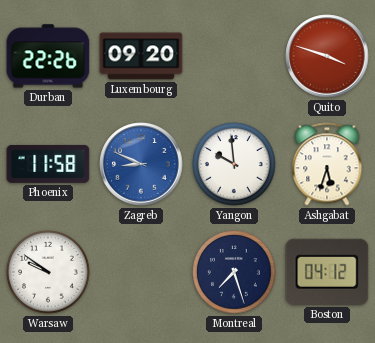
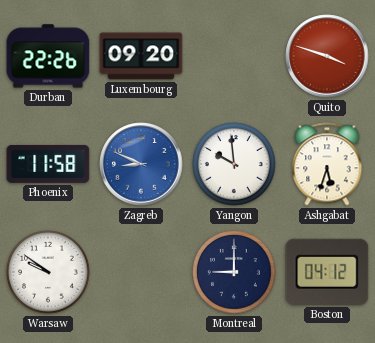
Montreal: 7:27 -> 9:00
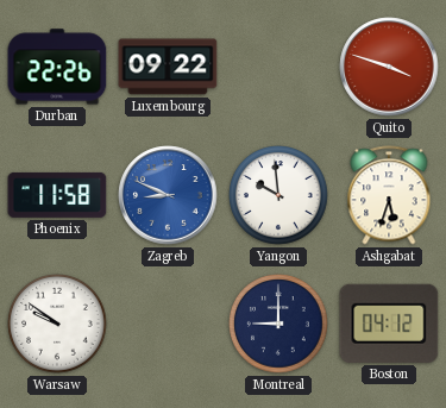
Luxembourg: 09:20 -> 09:22
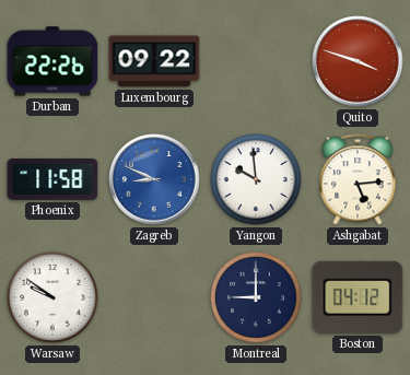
Ashgabat: 5:33 -> 5:14
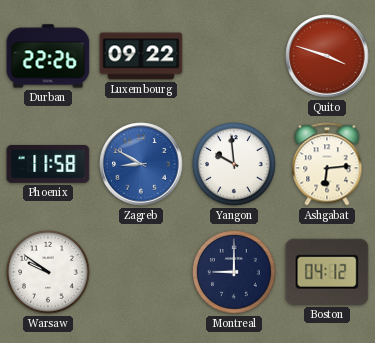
Zagreb: 8:49 -> 8:50
Ashgabat: 5:14 -> 6:14
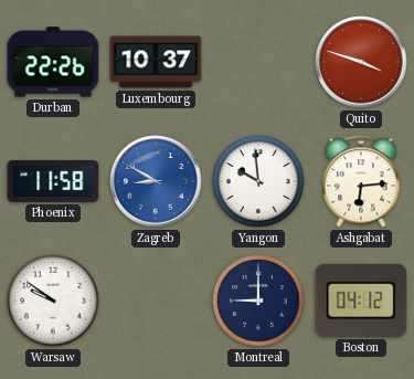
Luxembourg: 09:22 -> 10:37
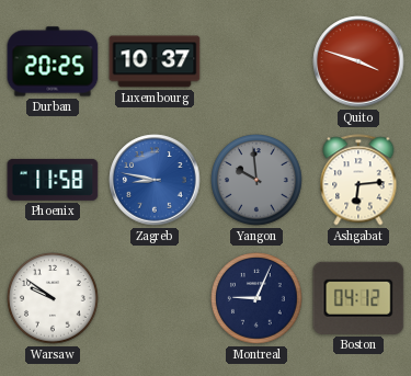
Durban: 22:26 -> 20:25
Zagreb: 8:50 -> 8:47
Yangon dial: white -> grey
Montreal: 9:00 -> 9:04
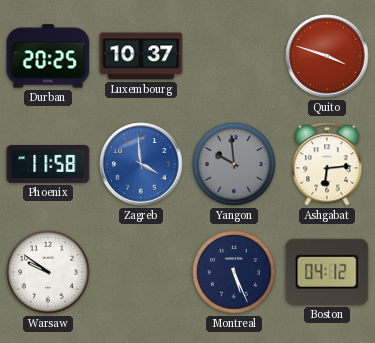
Zagreb: 8:47 -> 3:59
Montreal: 9:04 -> 5:26
